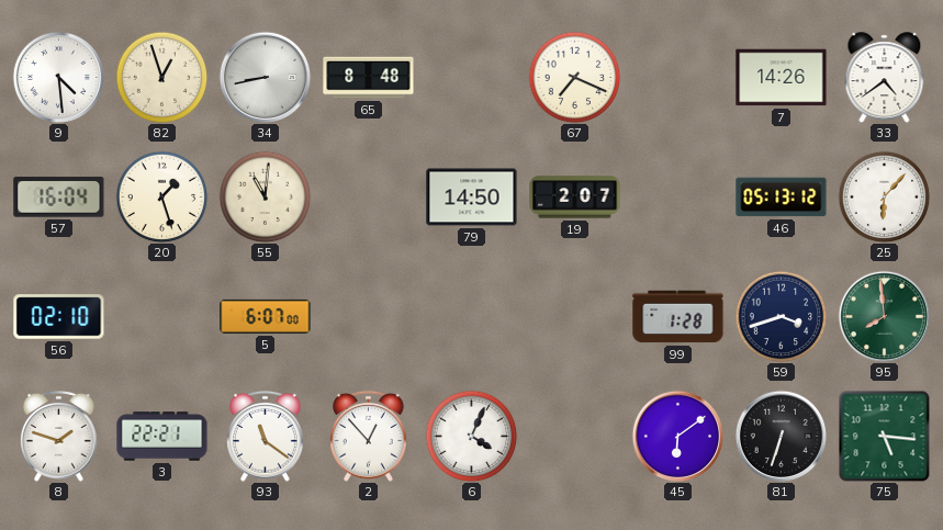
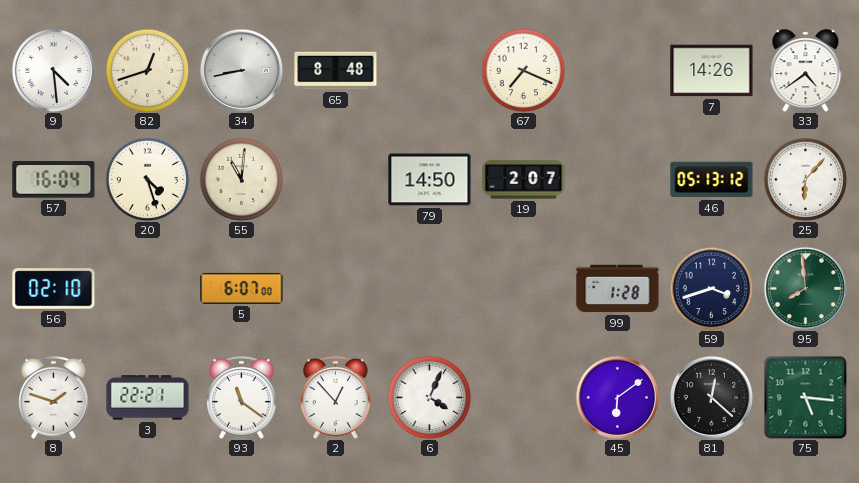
82: 12:57 -> 12:42
20: 1:27 -> 4:27
81: 6:33 -> 12:22
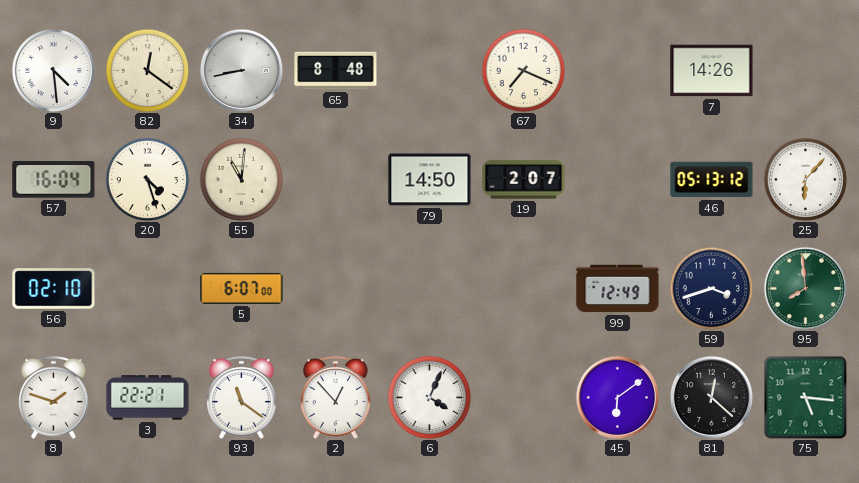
82: 12:42 -> 12:21
33: 4:39 -> none
99: 1:28 -> 12:49
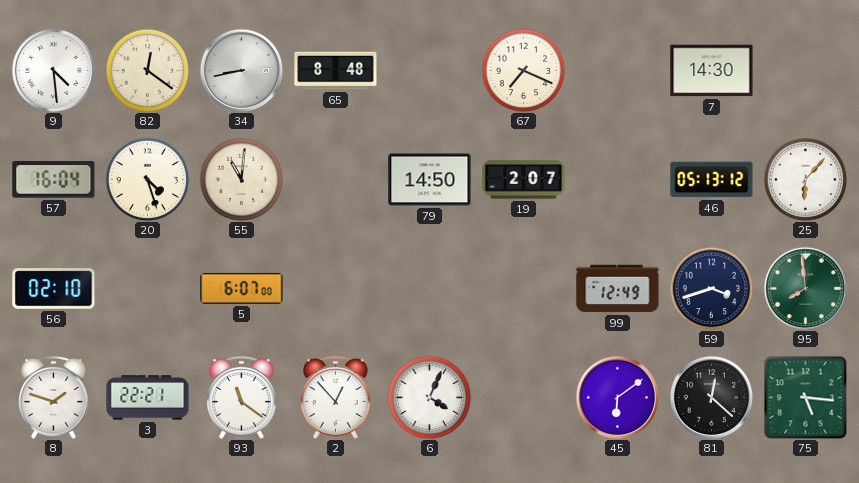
7: 14:26 -> 14:30
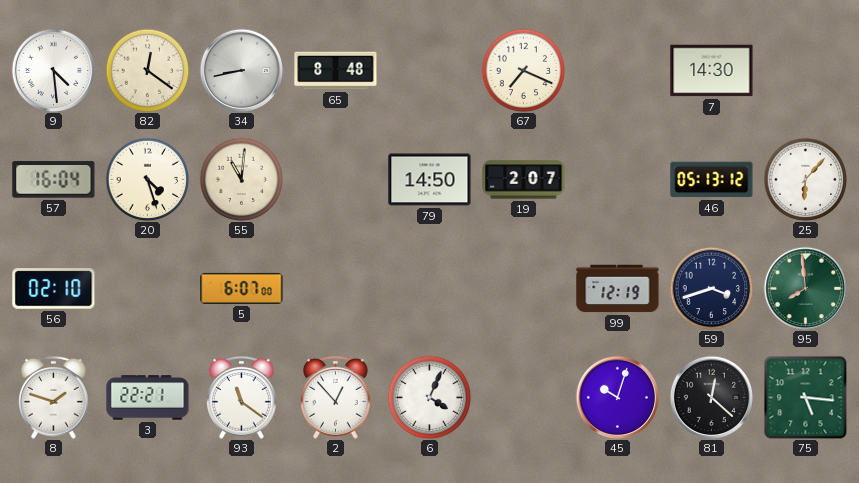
99: 12:49 -> 12:19
45: 6:09 -> 10:03
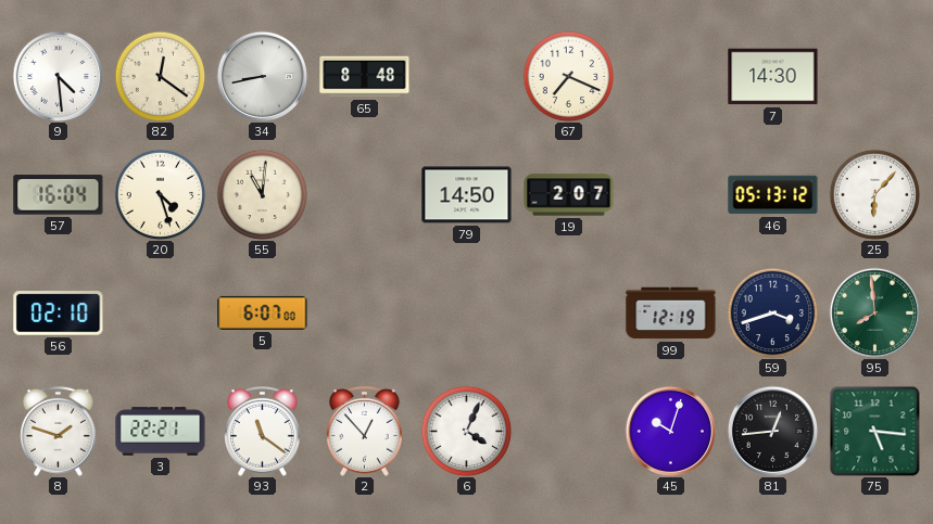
81: 12:22 -> 12:44
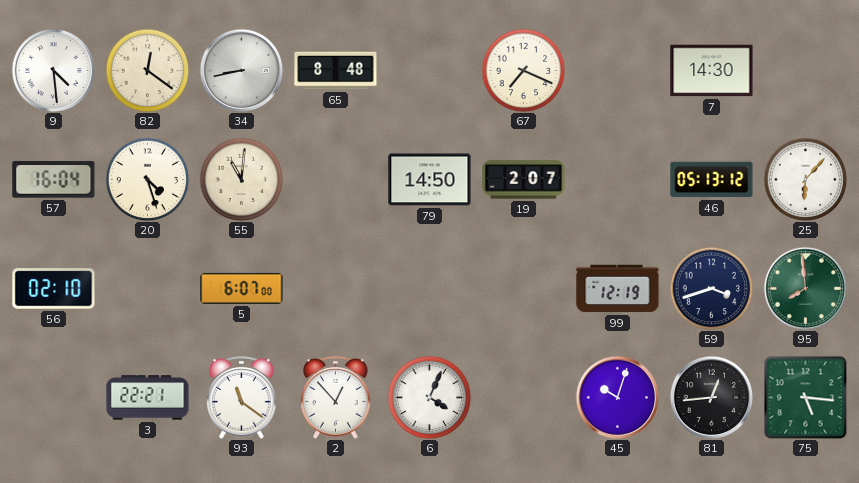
8: 1:48 -> none
